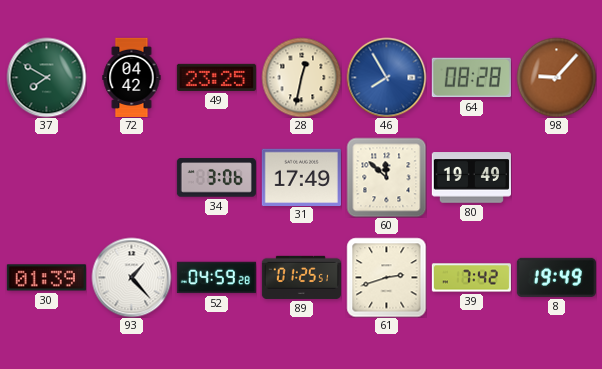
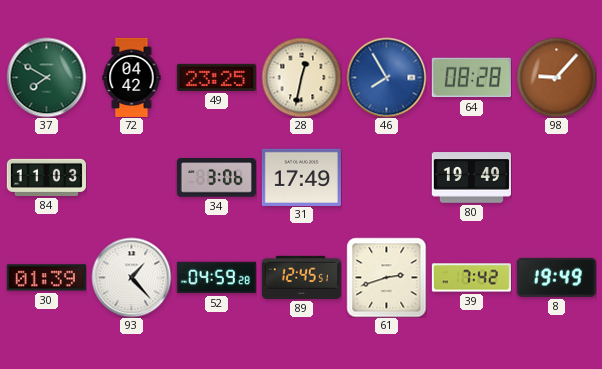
84: none -> 11:03
60: 11:52 -> none
89: 01:25 -> 12:45
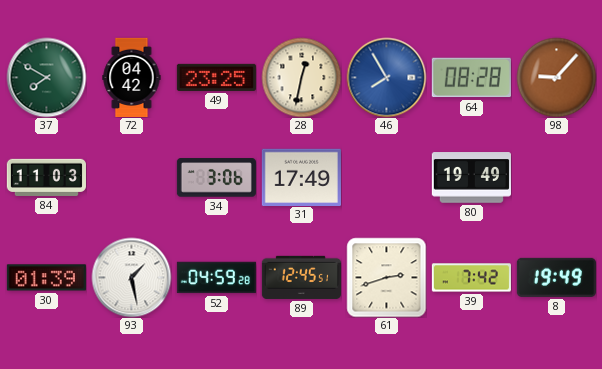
93: 1:23 -> 1:28
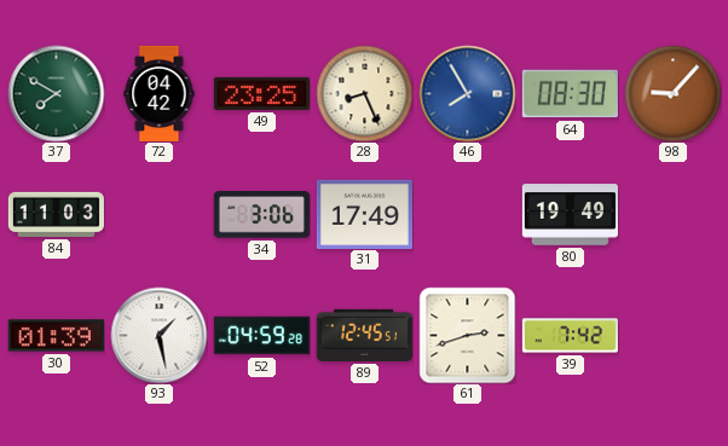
28: 12:32 -> 8:26
64: 08:28 -> 08:30
8: 19:49 -> none
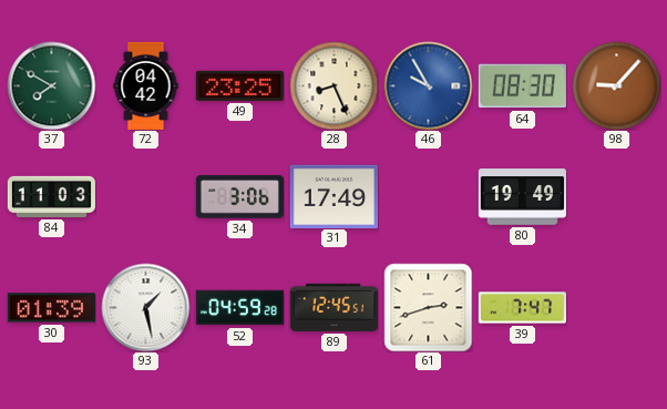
46: 7:55 -> 9:55
39: 7:42 -> 7:47
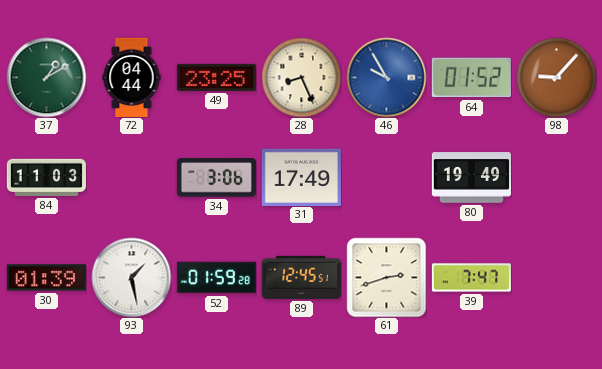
37: 7:50 -> 1:10
72: 04:42 -> 04:44
64: 08:30 -> 01:52
52: 04:59 -> 01:59
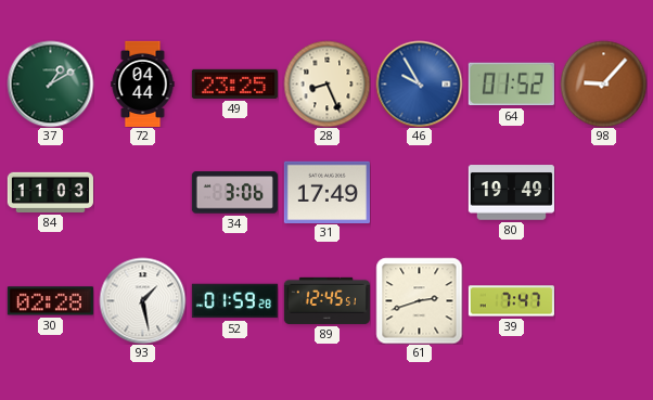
30: 01:39 -> 02:28
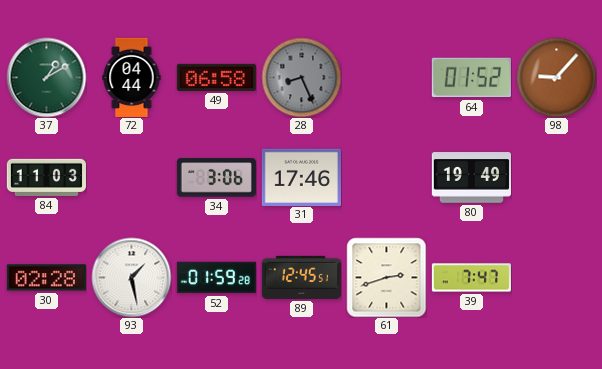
49: 23:25 -> 06:58
28 dial: cream -> grey
46: 9:55 -> none
31: 17:49 -> 17:46
